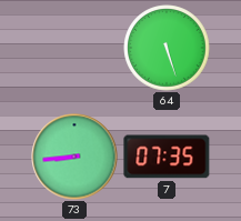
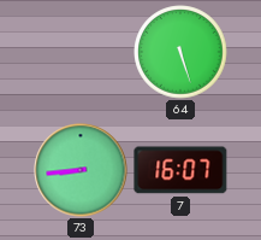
7: 07:35 -> 16:07
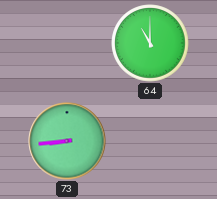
64: 5:27 -> 11:00
7: 16:07 -> none
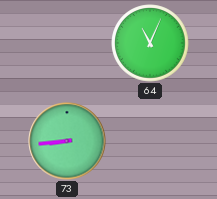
64: 11:00 -> 11:04
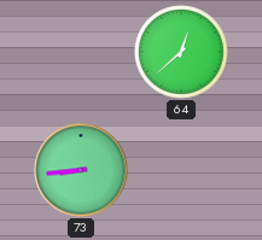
64: 11:04 -> 12:38
